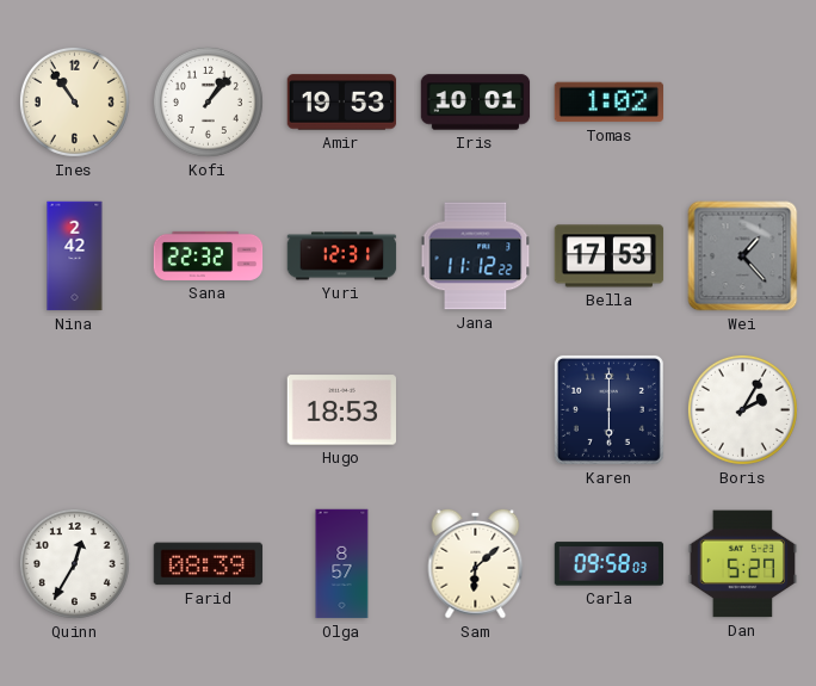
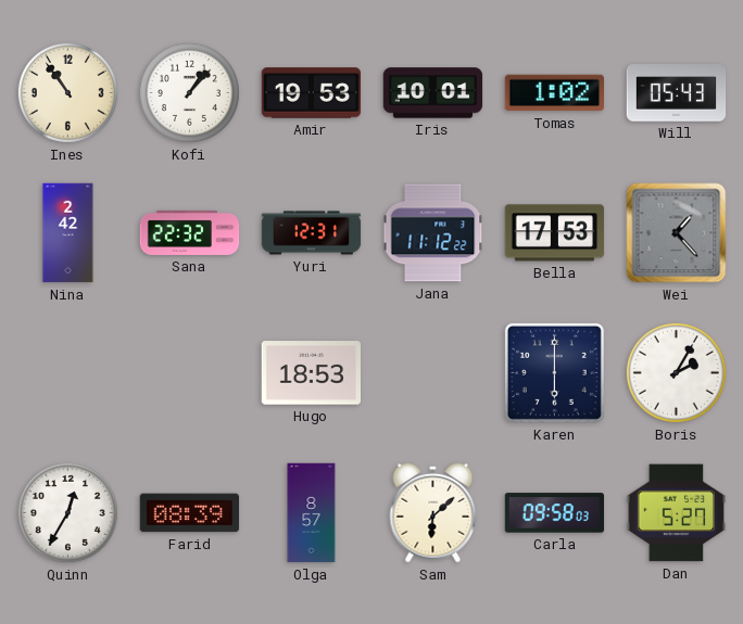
Will: none -> 05:43
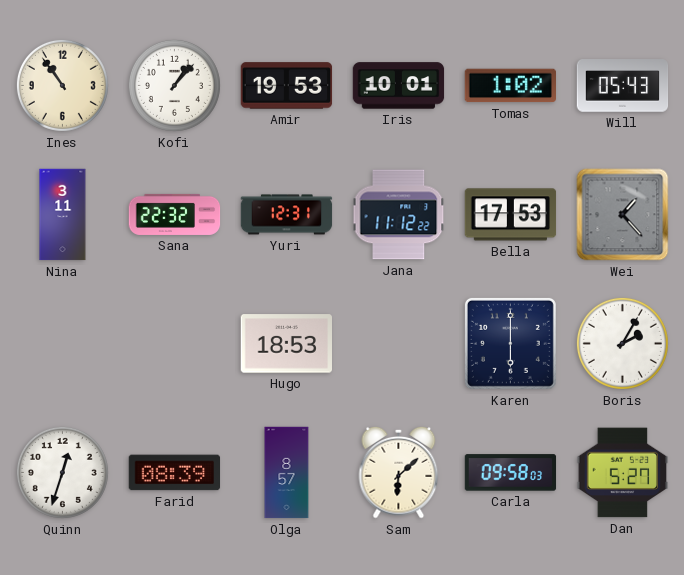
Nina: 2:42 -> 3:11
Quinn: 12:35 -> 12:33
